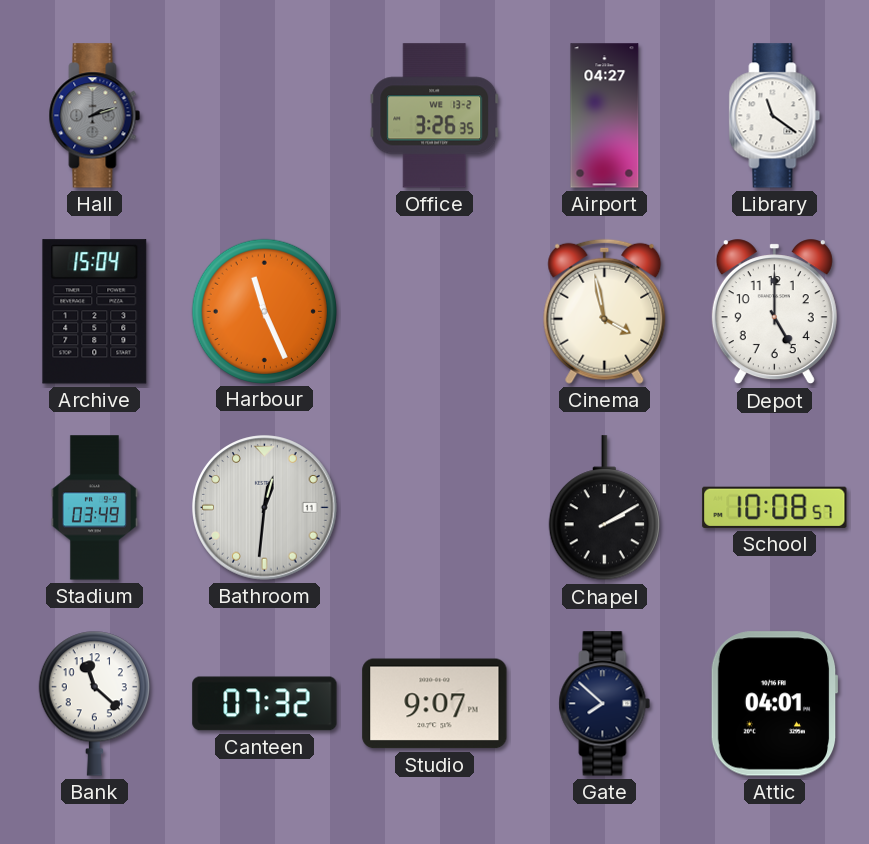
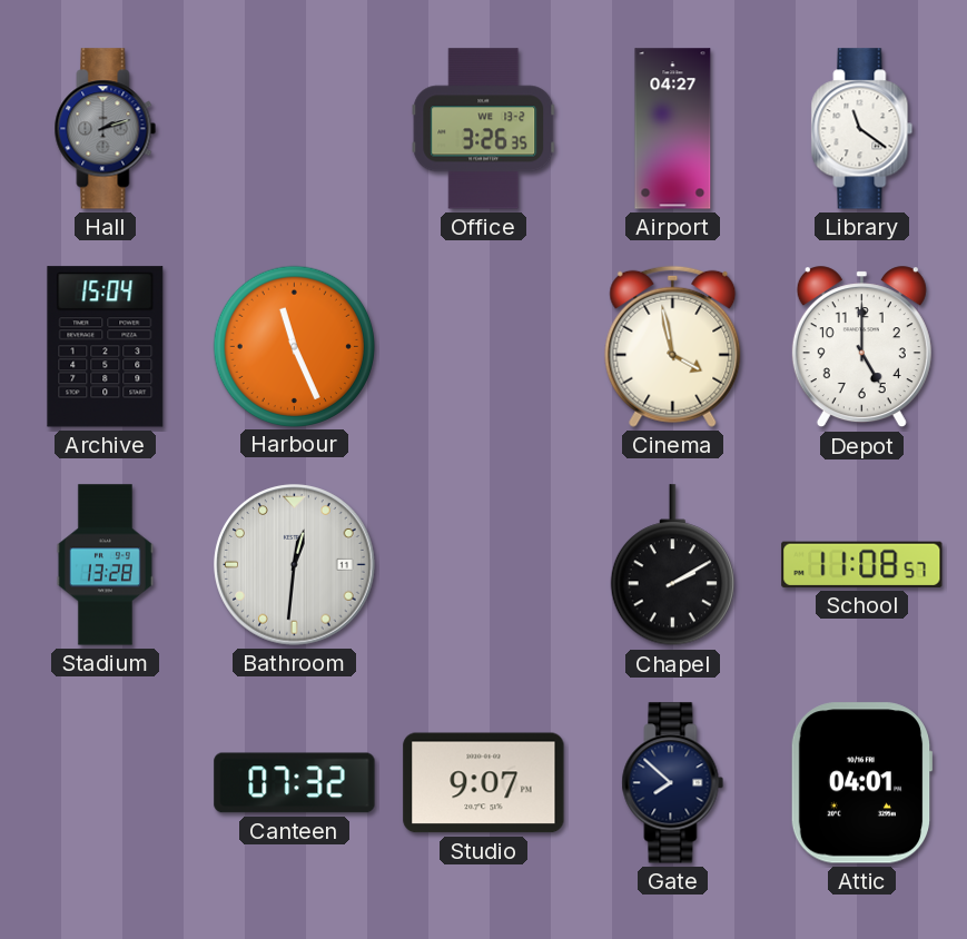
Stadium: 03:49 -> 13:28
School: 10:08 -> 11:08
Bank: 11:22 -> none
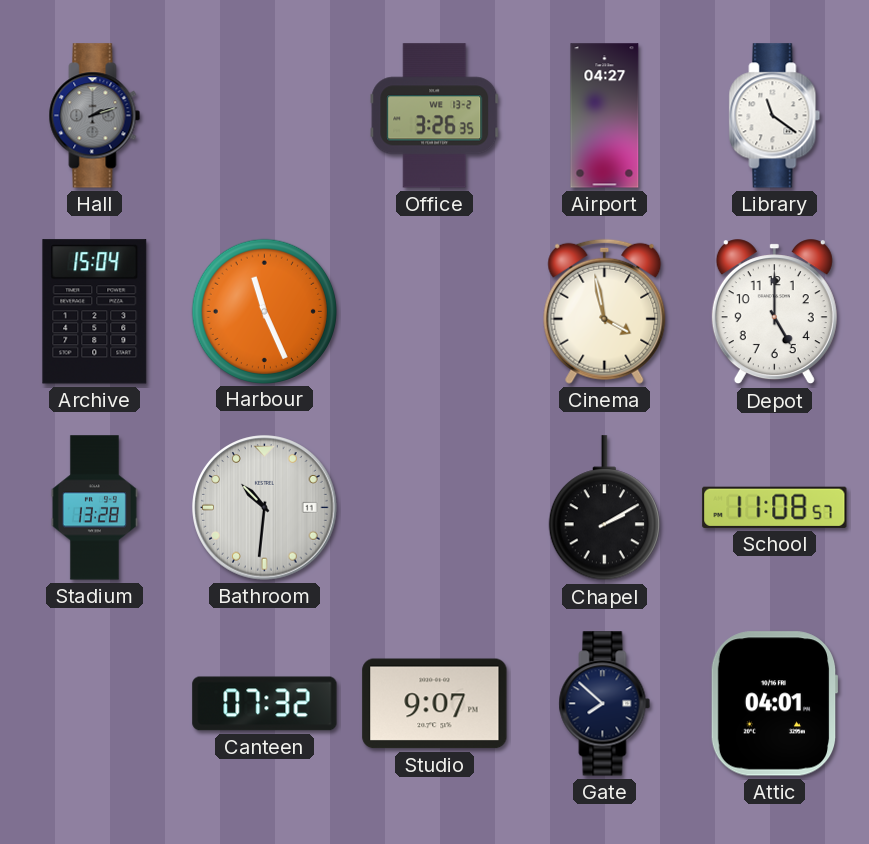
Bathroom: 12:31 -> 10:31
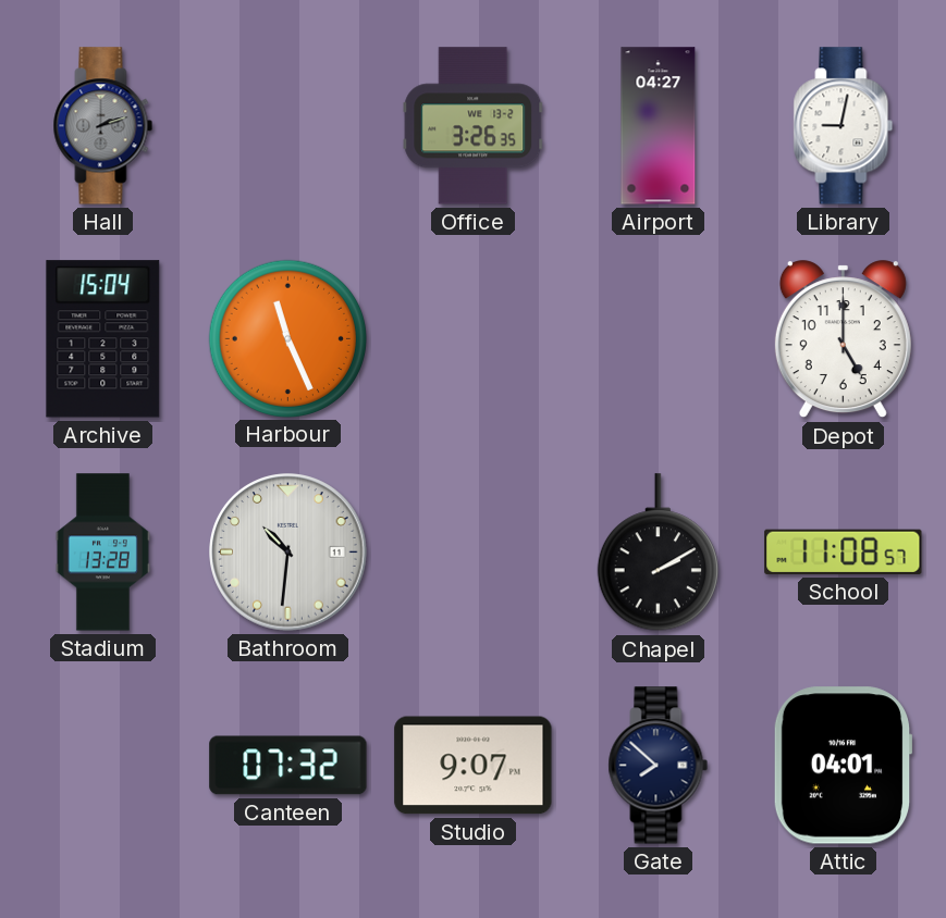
Library: 11:21 -> 9:02
Cinema: 3:58 -> none
